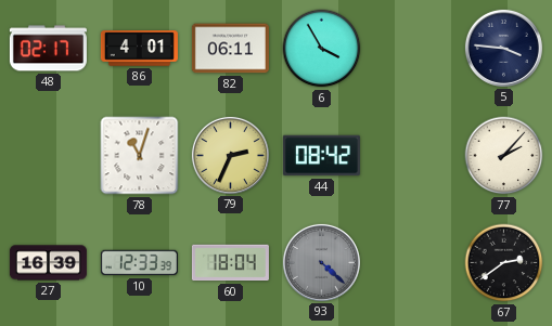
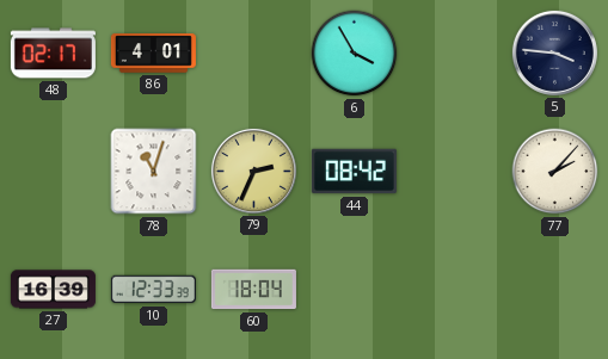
82: 06:11 -> none
93: 4:22 -> none
67: 2:39 -> none
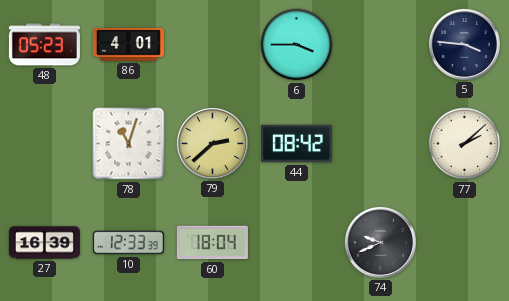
48: 02:17 -> 05:23
6: 3:55 -> 3:45
79: 2:34 -> 2:38
77: 2:07 -> 2:08
74: none -> 9:41
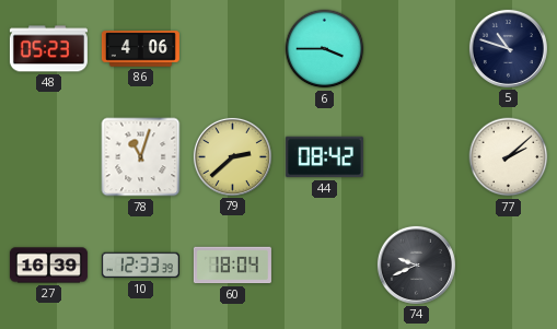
86: 4:01 -> 4:06
5: 3:46 -> 10:48
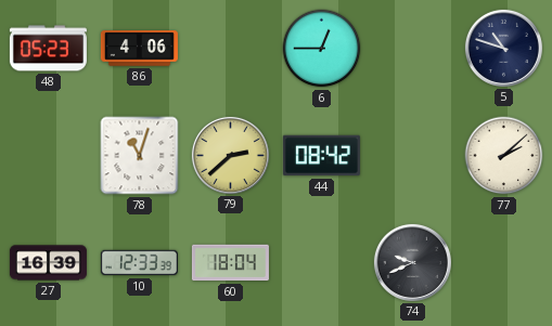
6: 3:45 -> 12:45
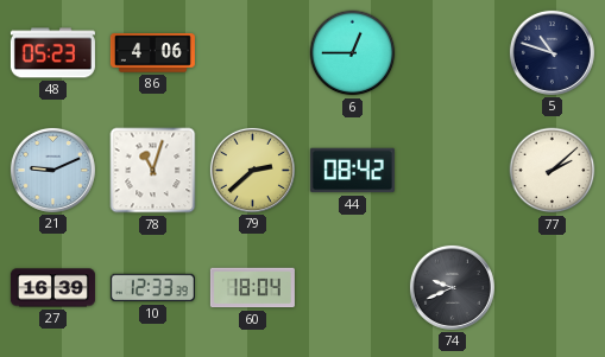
21: none -> 9:11
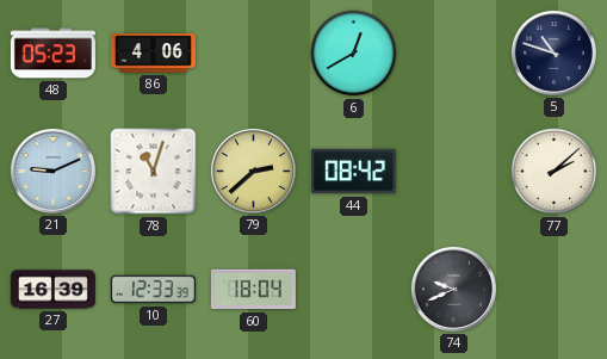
6: 12:45 -> 12:40
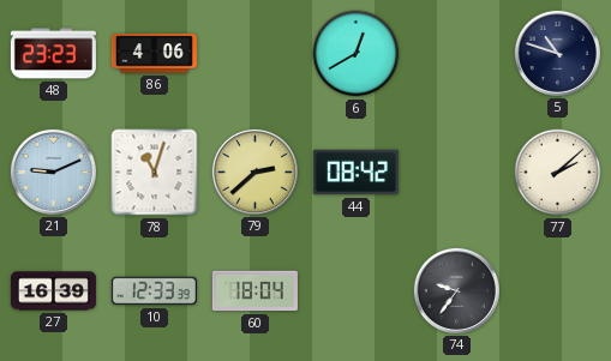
48: 05:23 -> 23:23
74: 9:41 -> 9:36
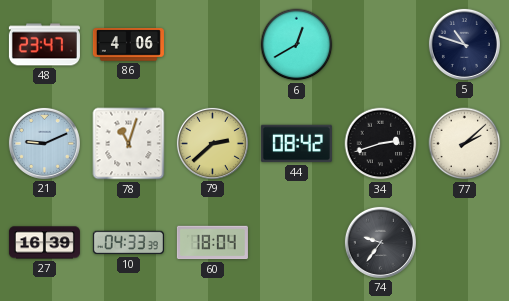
48: 23:23 -> 23:47
34: none -> 2:42
10: 12:33 -> 04:33
